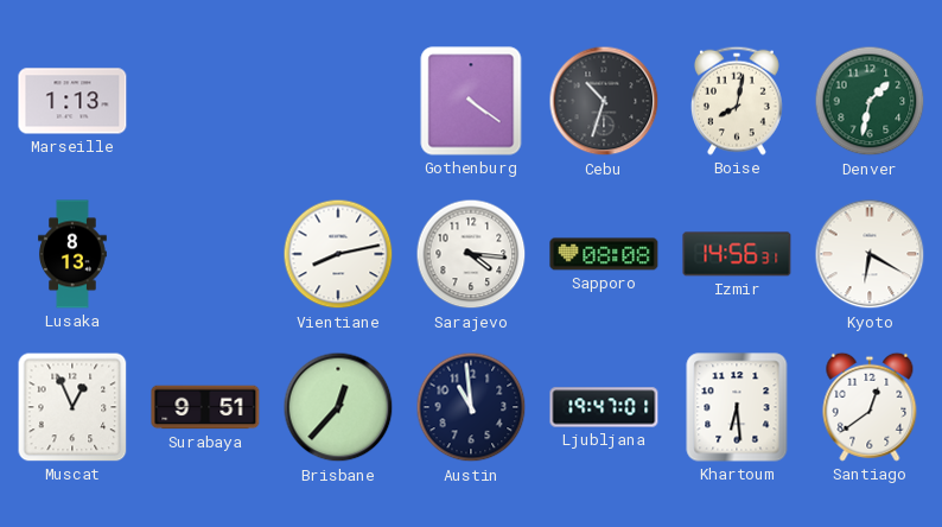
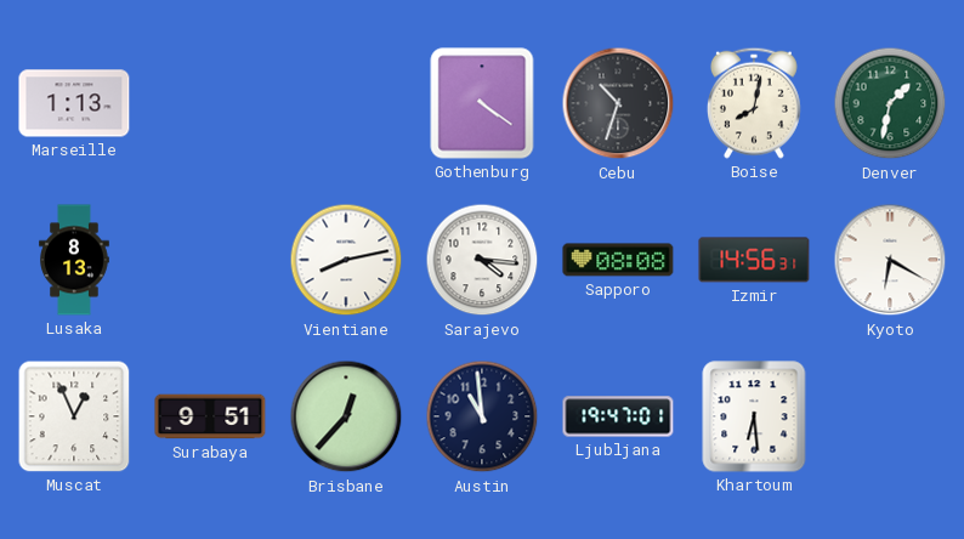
Santiago: 12:39 -> none
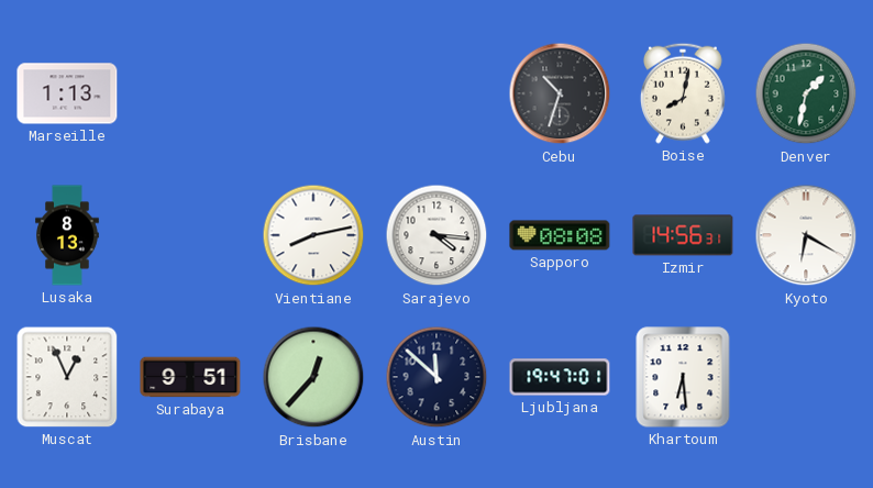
Gothenburg: 4:21 -> none
Austin: 10:59 -> 11:52
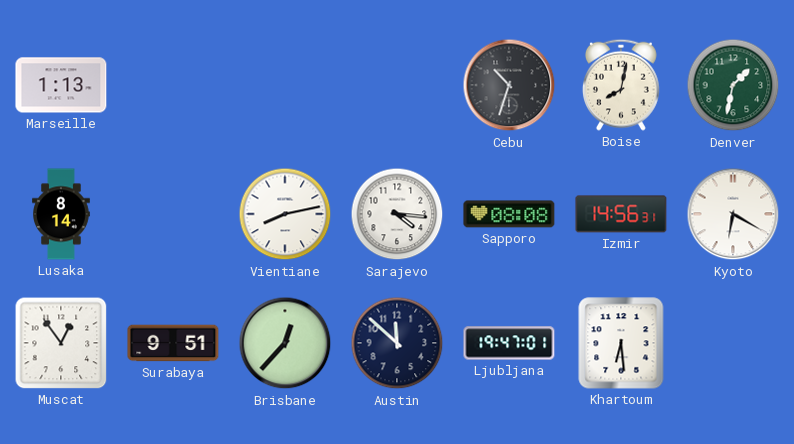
Lusaka: 8:13 -> 8:14
Muscat: 12:56 -> 12:54
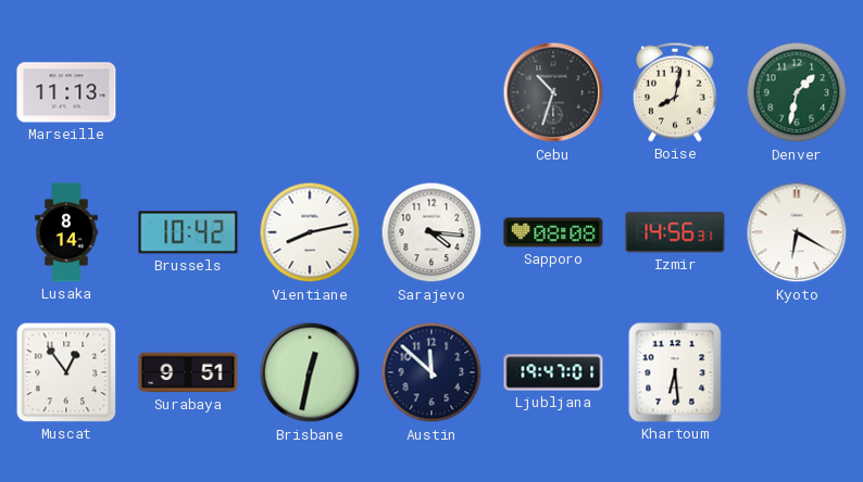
Marseille: 1:13 -> 11:13
Brussels: none -> 10:42
Brisbane: 12:37 -> 12:32
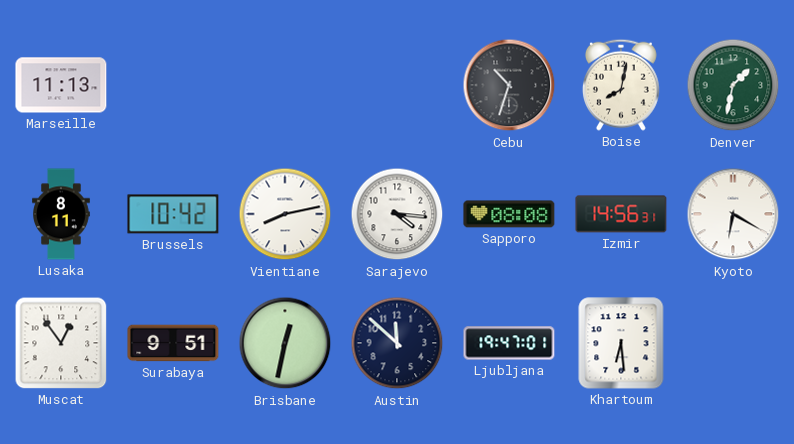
Lusaka: 8:14 -> 8:11
